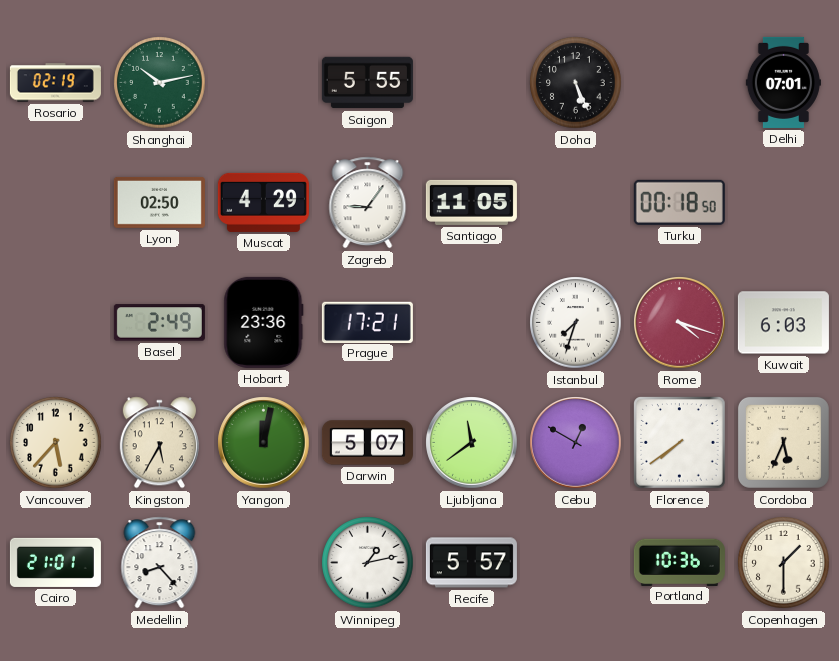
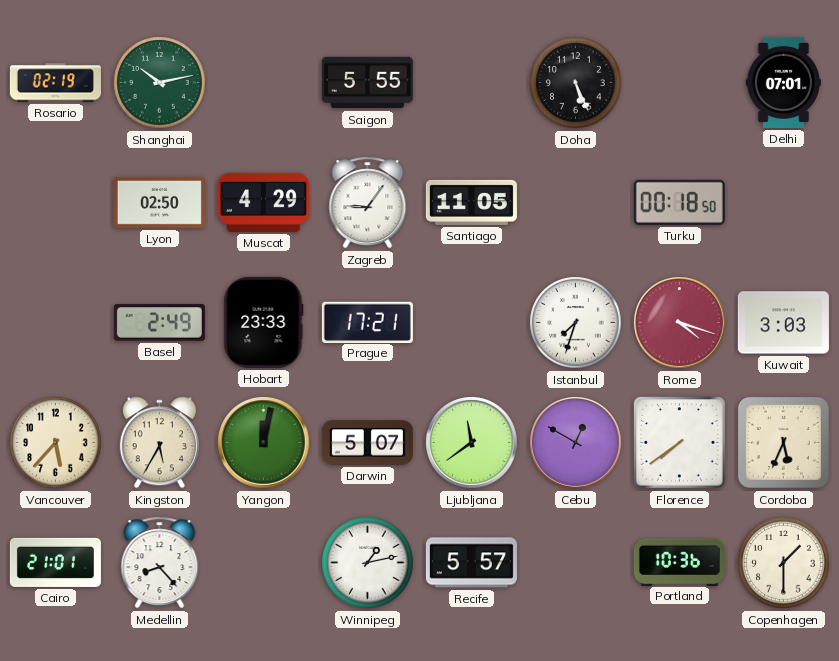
Hobart: 23:36 -> 23:33
Kuwait: 6:03 -> 3:03
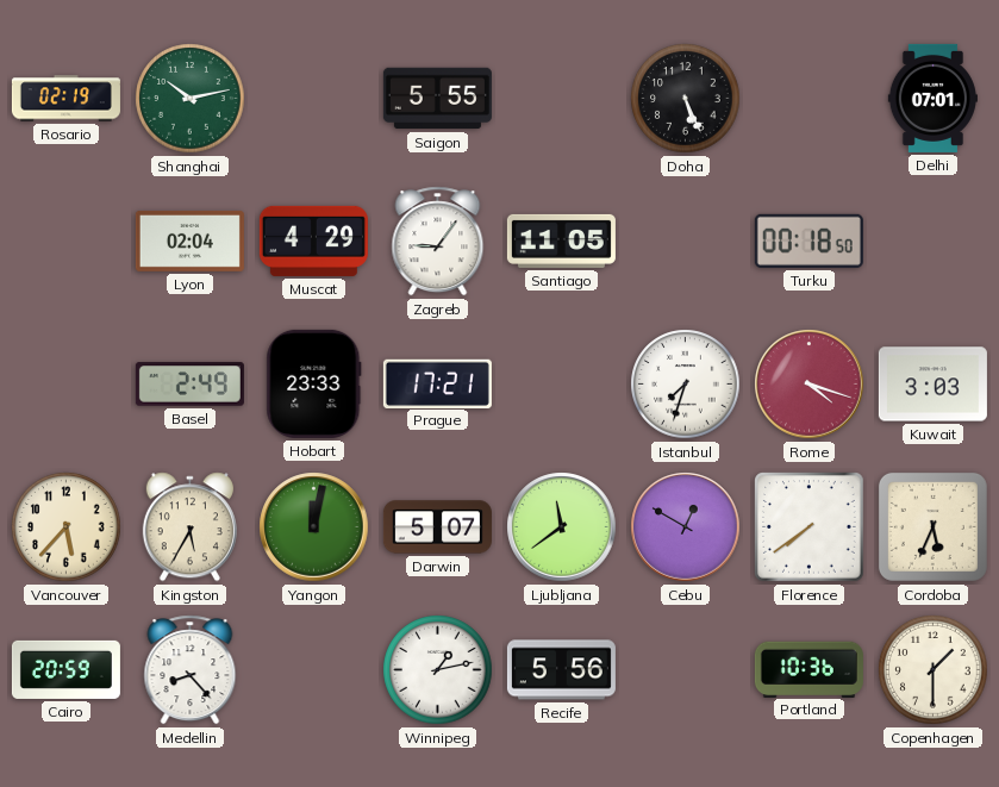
Lyon: 02:50 -> 02:04
Cairo: 21:01 -> 20:59
Recife: 5:57 -> 5:56
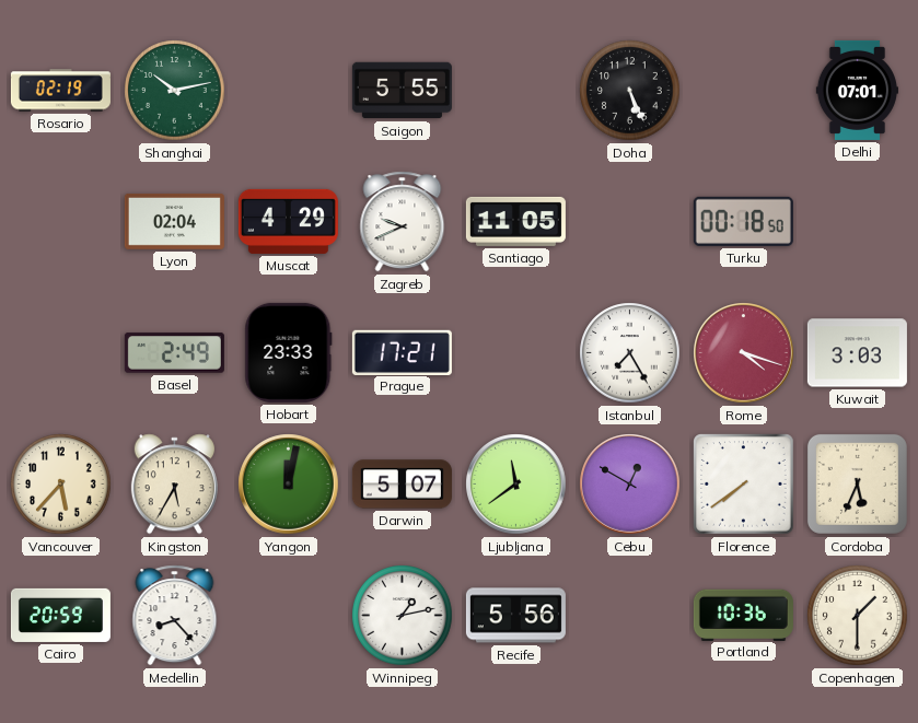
Zagreb: 9:06 -> 9:41
Istanbul: 7:33 -> 7:25
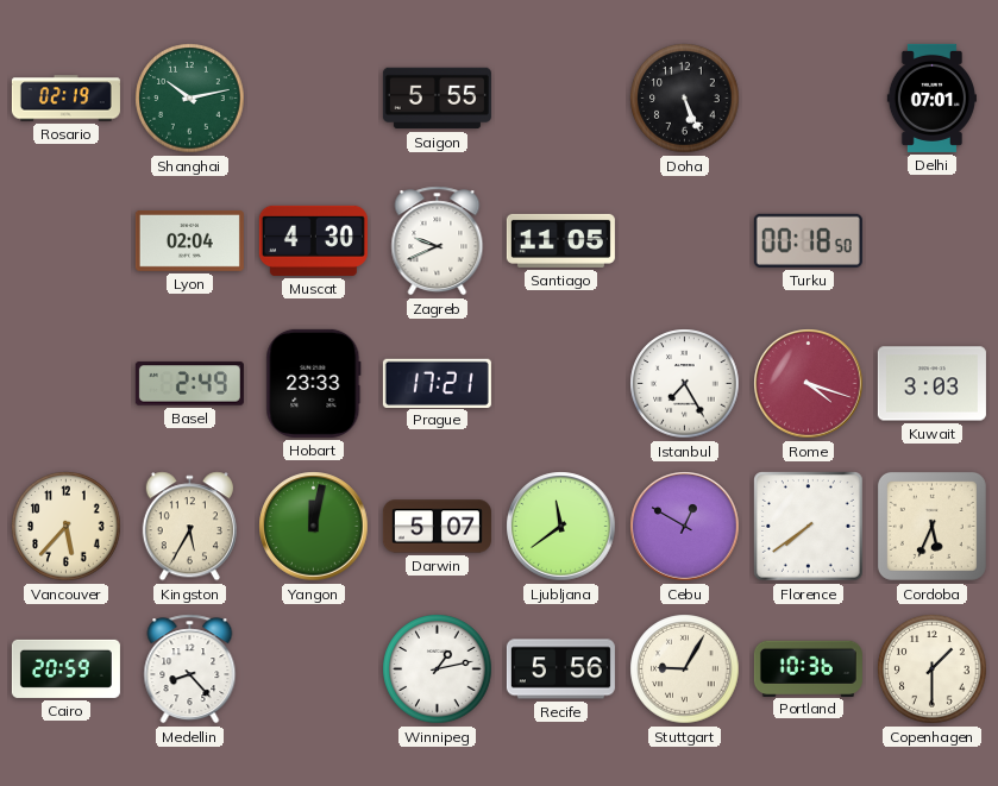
Muscat: 4:29 -> 4:30
Stuttgart: none -> 9:05
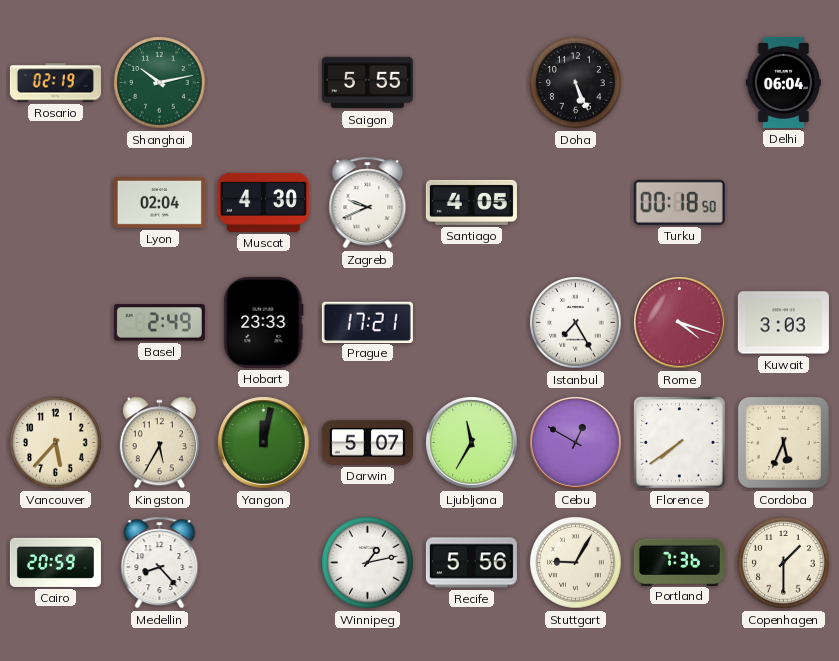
Delhi: 07:01 -> 06:04
Santiago: 11:05 -> 4:05
Ljubljana: 11:39 -> 11:35
Portland: 10:36 -> 7:36
